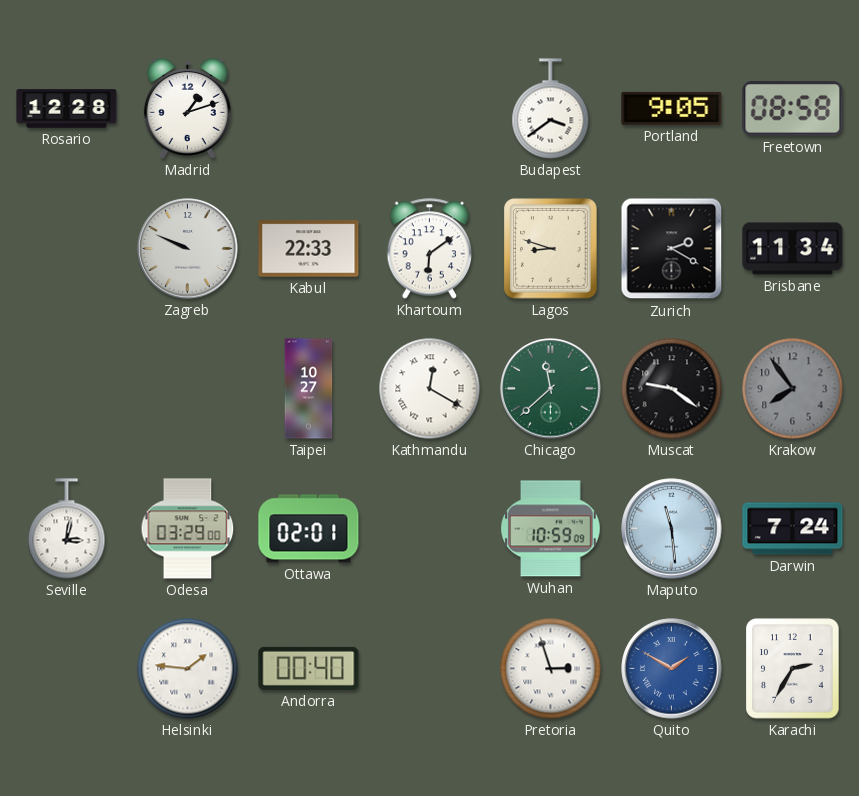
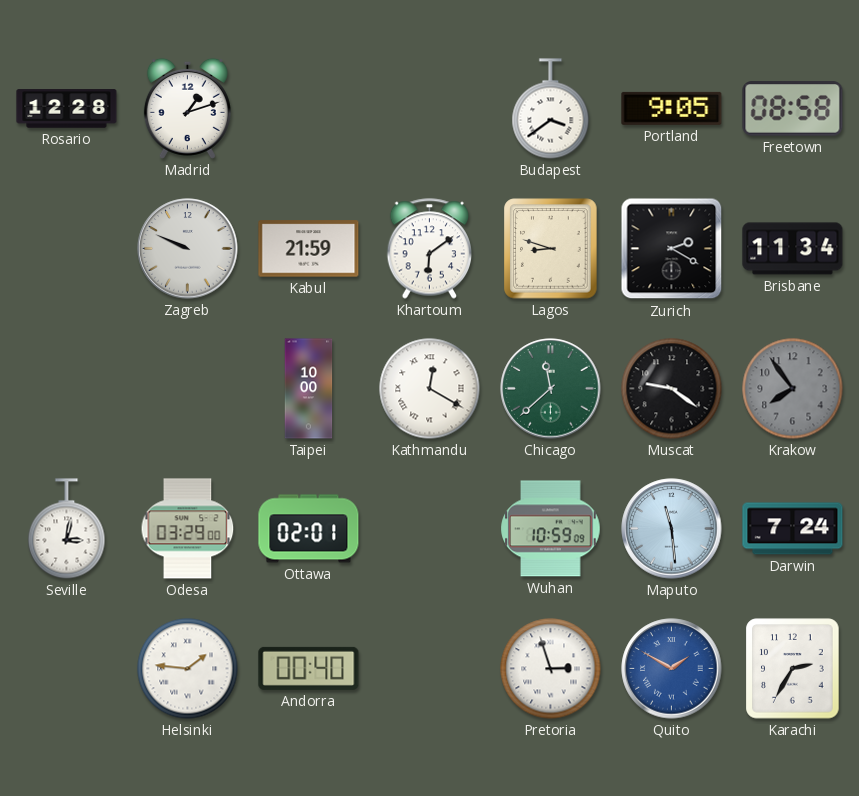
Kabul: 22:33 -> 21:59
Taipei: 10:27 -> 10:00
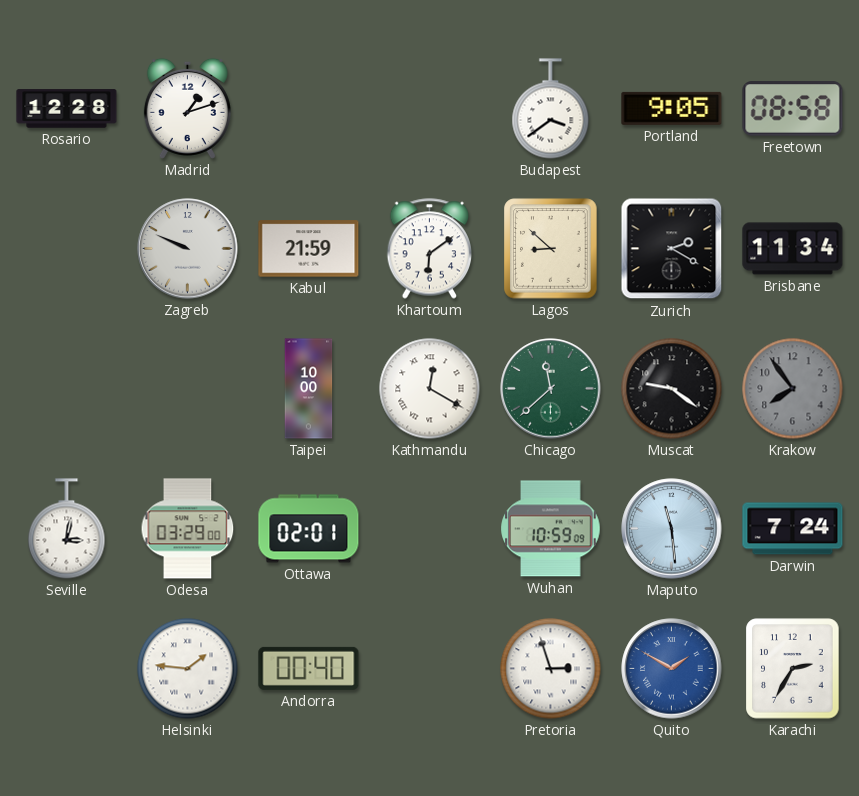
Lagos: 8:48 -> 8:52
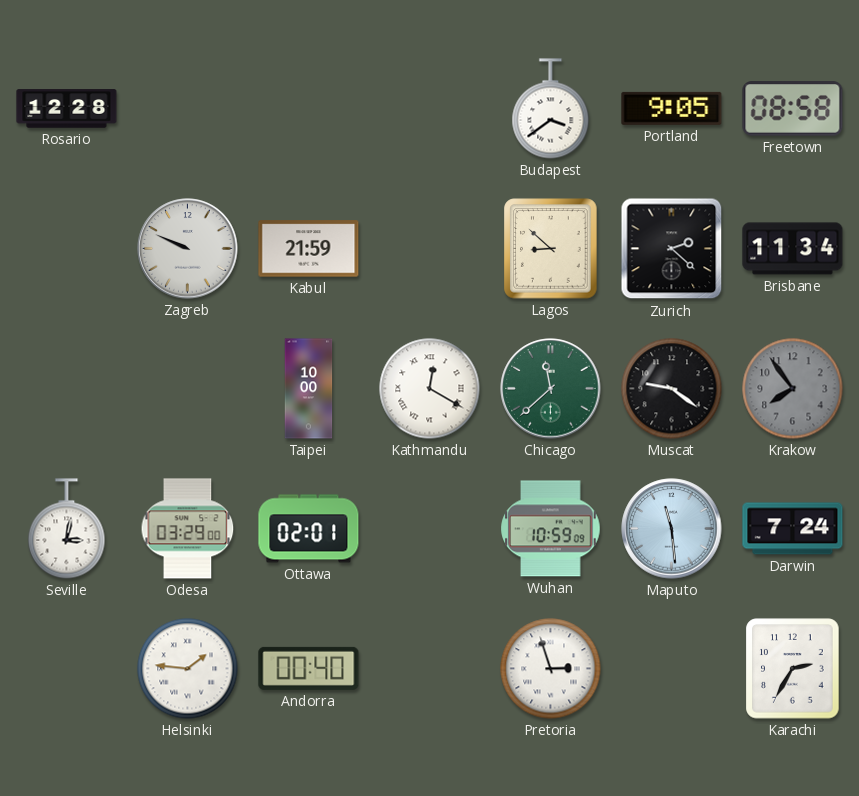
Madrid: 1:12 -> none
Khartoum: 6:09 -> none
Zurich: 2:20 -> 2:22
Quito: 1:50 -> none
